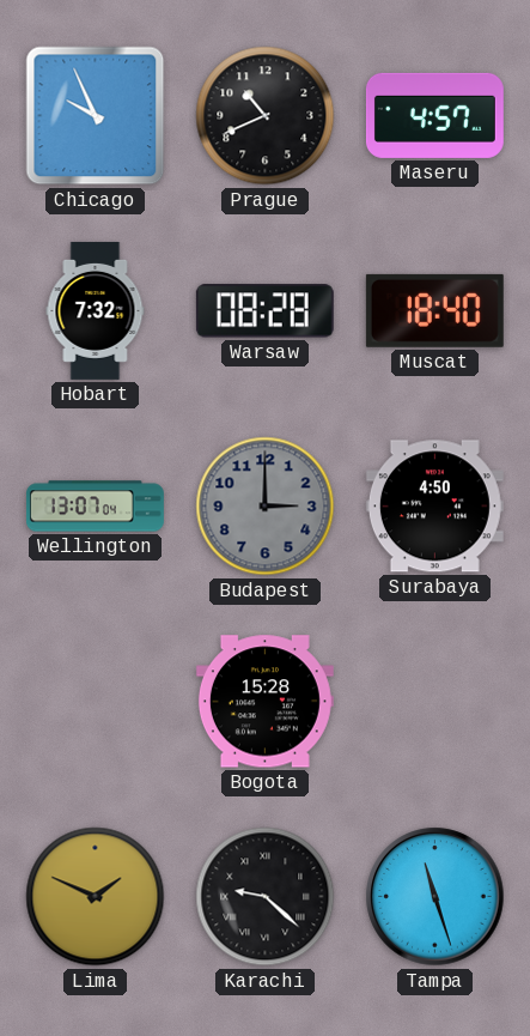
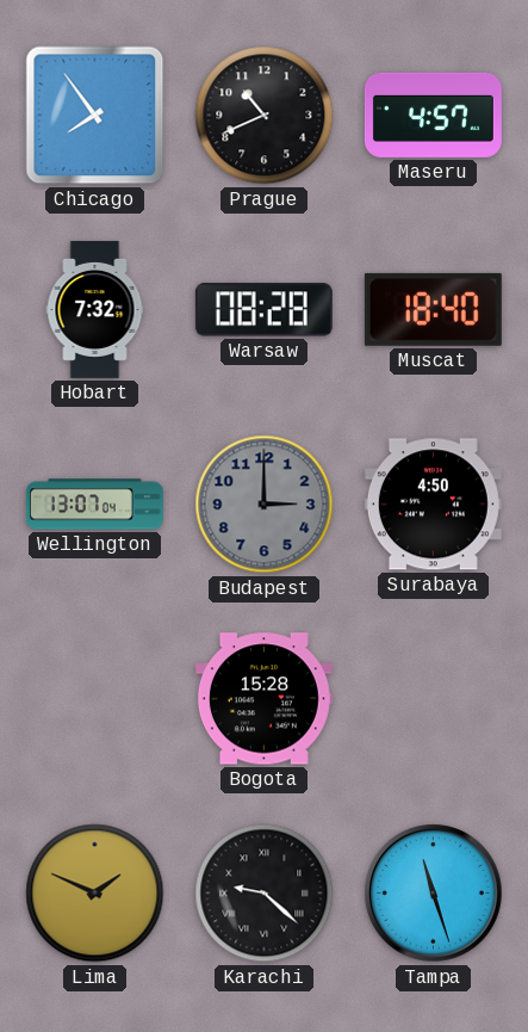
Chicago: 9:56 -> 7:54
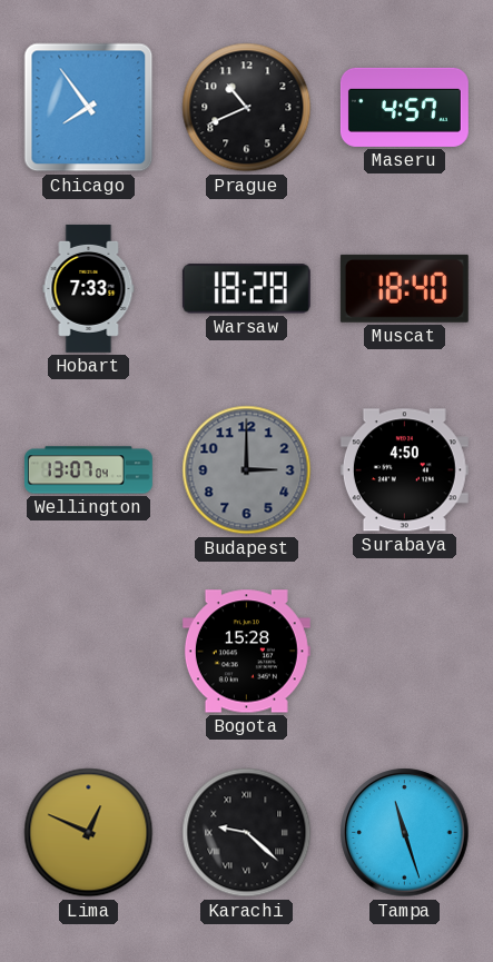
Hobart: 7:32 -> 7:33
Warsaw: 08:28 -> 18:28
Lima: 1:49 -> 12:49
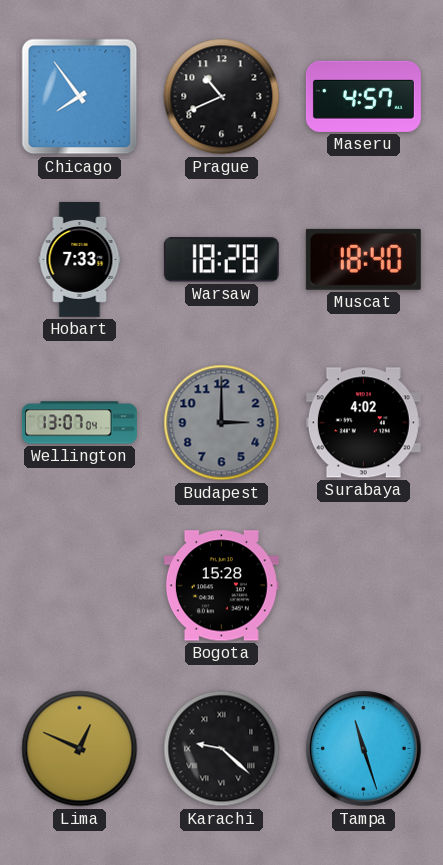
Surabaya: 4:50 -> 4:02
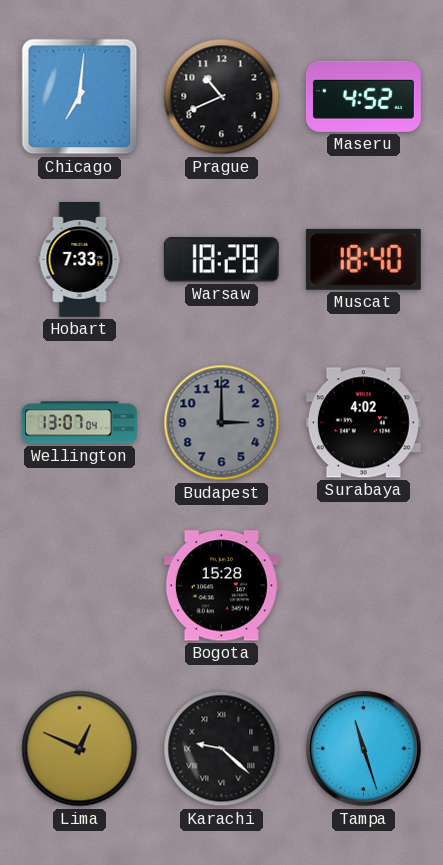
Chicago: 7:54 -> 7:01
Maseru: 4:57 -> 4:52
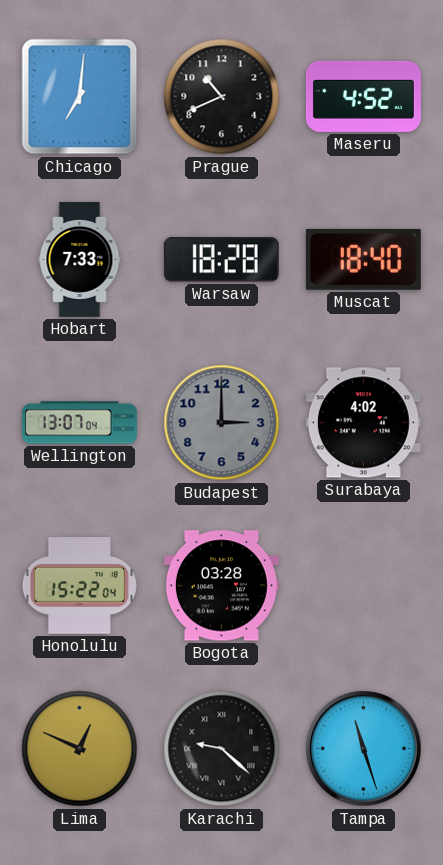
Honolulu: none -> 15:22
Bogota: 15:28 -> 03:28
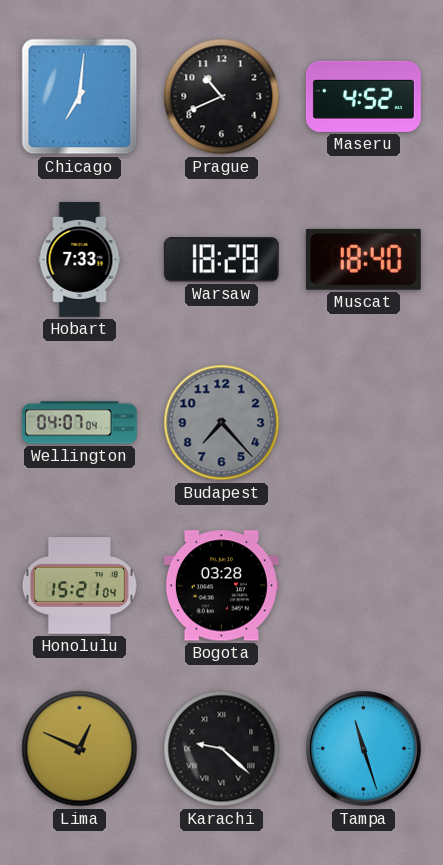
Wellington: 13:07 -> 04:07
Budapest: 3:00 -> 7:23
Surabaya: 4:02 -> none
Honolulu: 15:22 -> 15:21
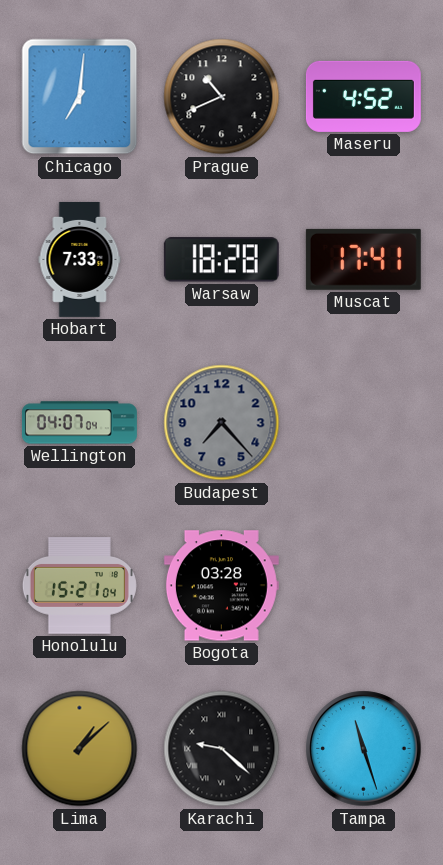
Muscat: 18:40 -> 17:41
Lima: 12:49 -> 1:08
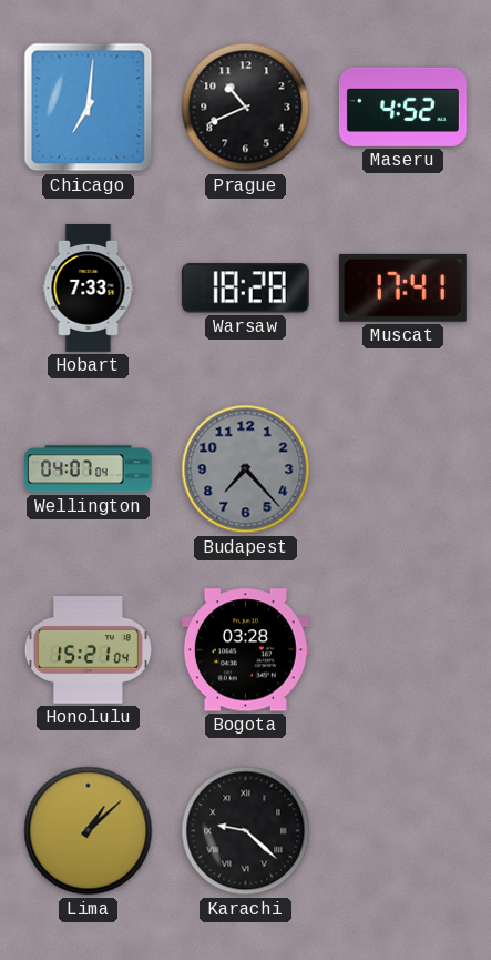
Tampa: 11:27 -> none
